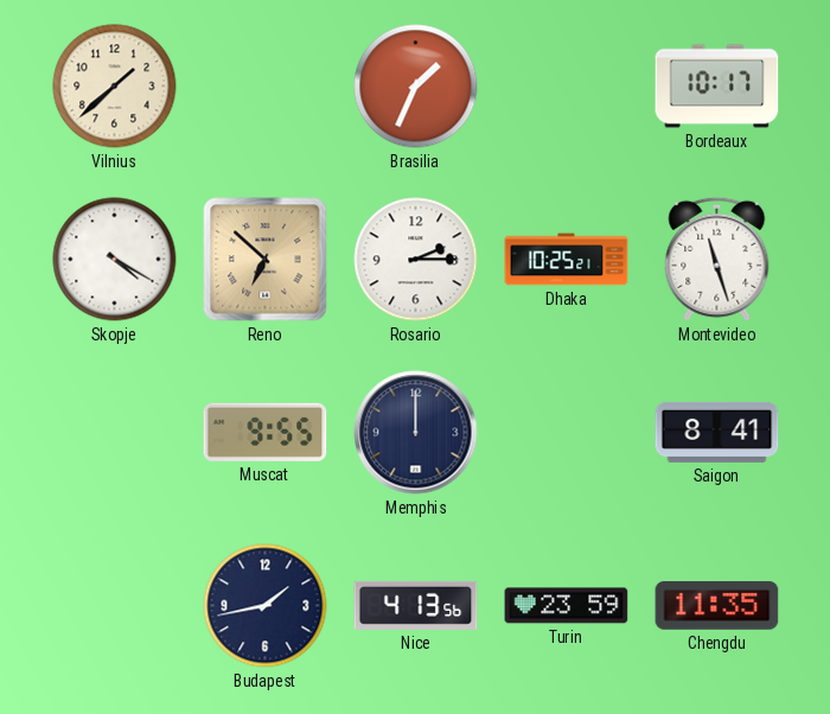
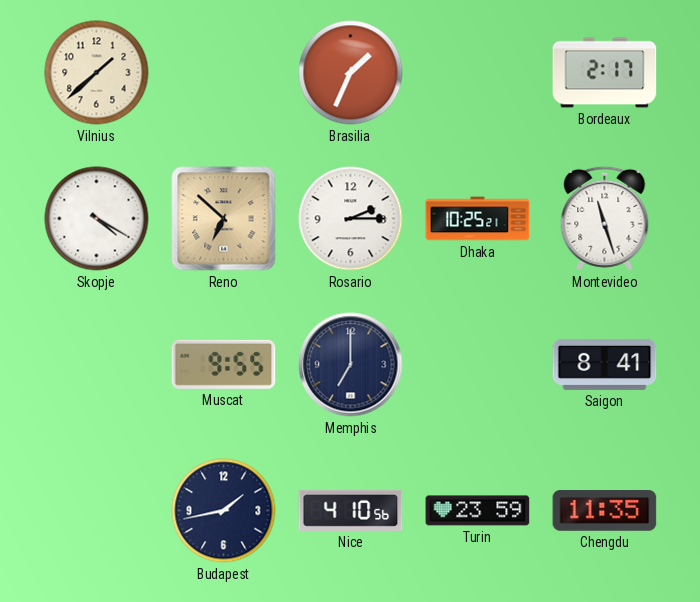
Bordeaux: 10:17 -> 2:17
Memphis: 12:00 -> 7:00
Nice: 4:13 -> 4:10
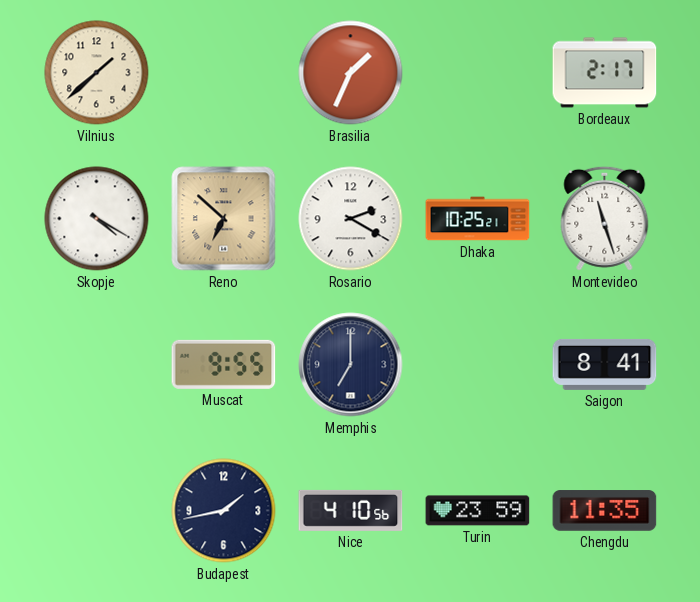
Rosario: 2:15 -> 2:20
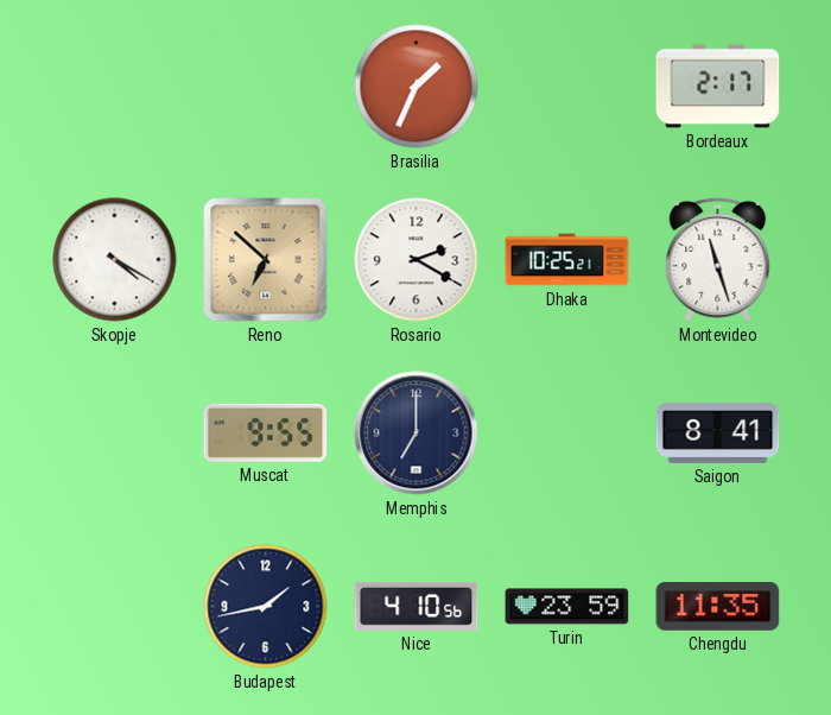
Vilnius: 1:38 -> none
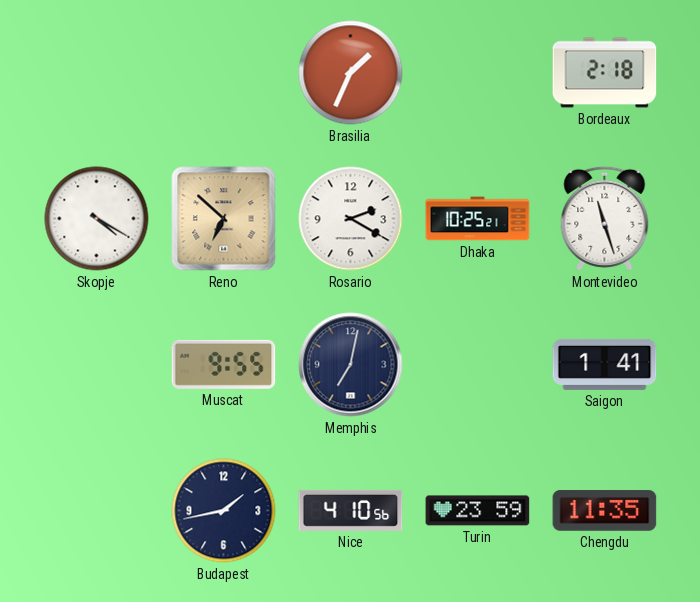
Bordeaux: 2:17 -> 2:18
Memphis: 7:00 -> 7:02
Saigon: 8:41 -> 1:41
